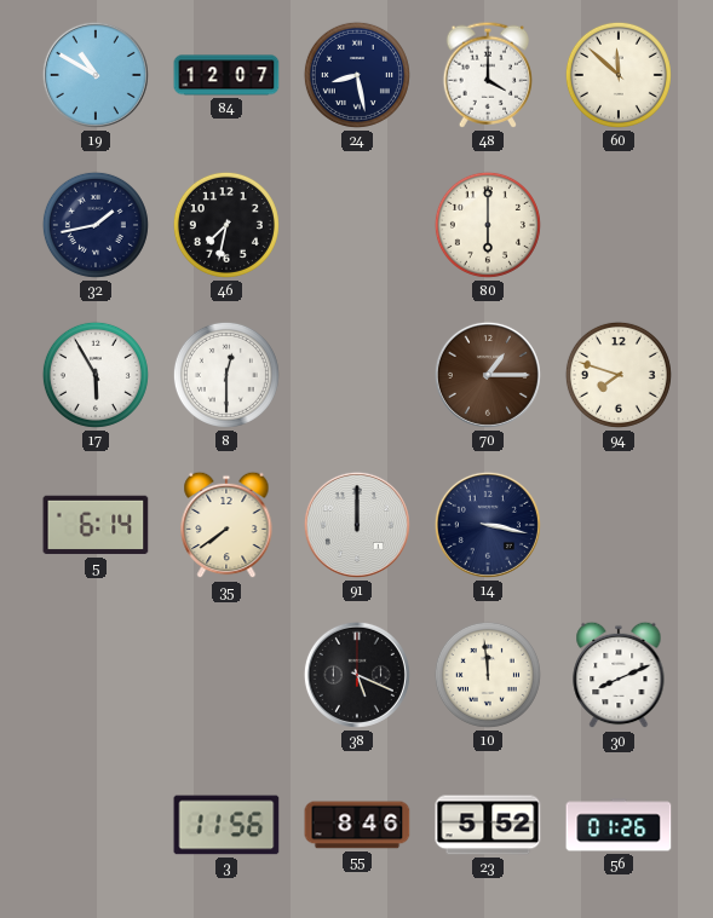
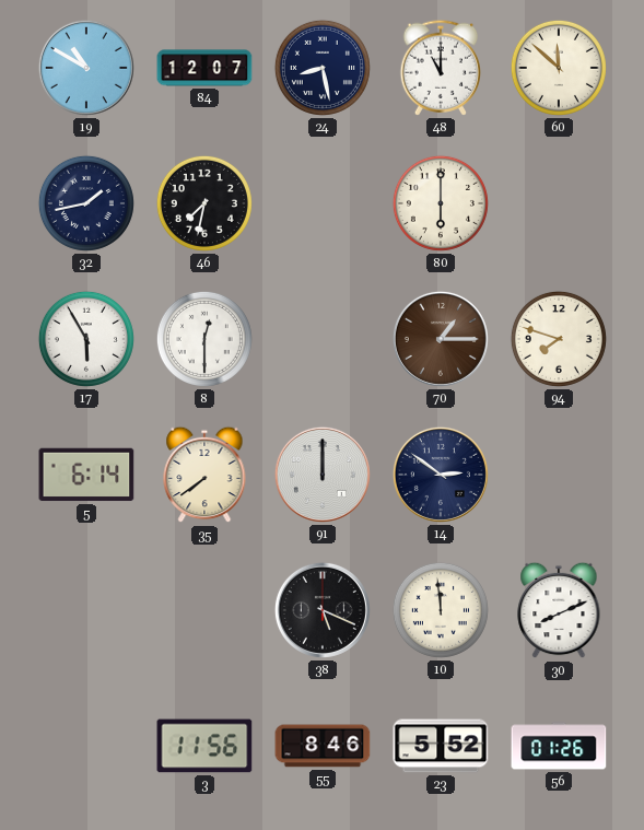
48: 4:00 -> 11:00
14: 3:17 -> 2:51
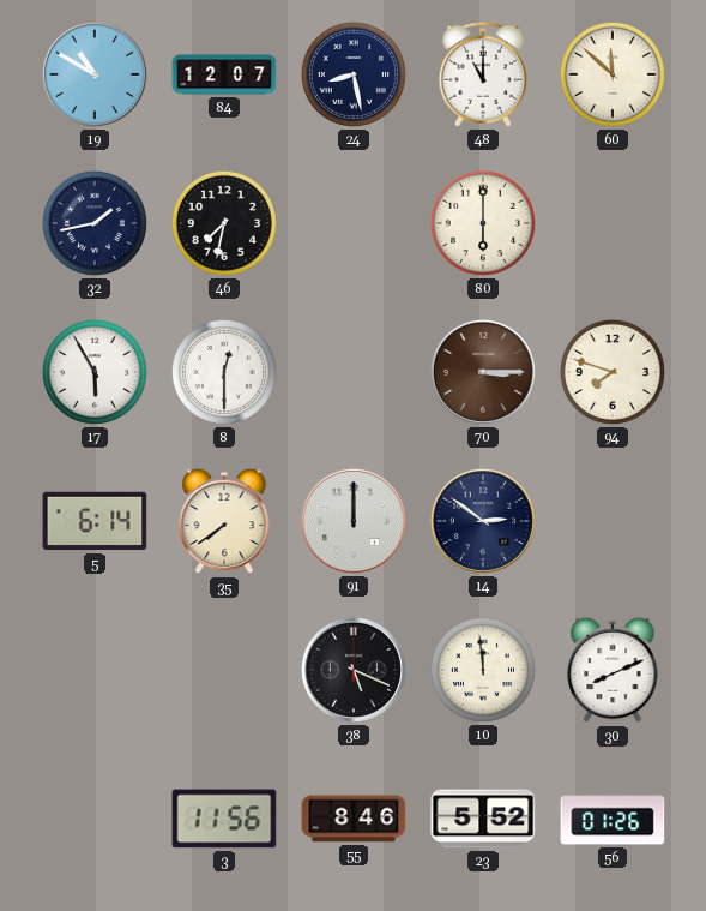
70: 1:15 -> 3:15
